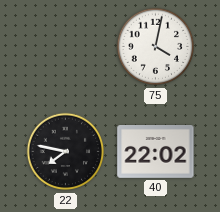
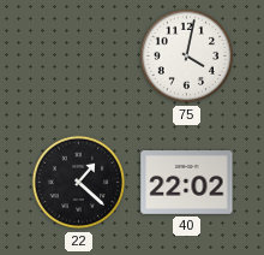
22: 7:47 -> 1:22
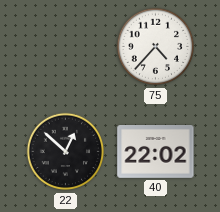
75: 4:02 -> 4:37
22: 1:22 -> 12:52
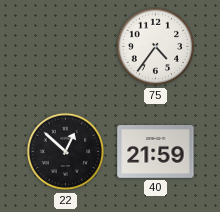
75: 4:37 -> 4:36
40: 22:02 -> 21:59
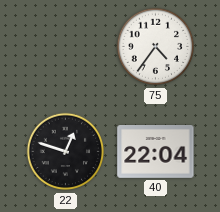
22: 12:52 -> 12:48
40: 21:59 -> 22:04
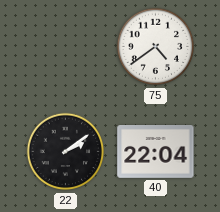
75: 4:36 -> 4:39
22: 12:48 -> 2:09
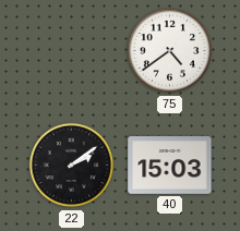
40: 22:04 -> 15:03
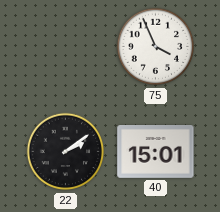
75: 4:39 -> 3:56
40: 15:03 -> 15:01
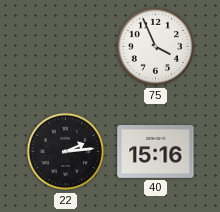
22: 2:09 -> 2:14
40: 15:01 -> 15:16
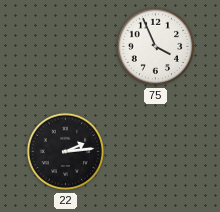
40: 15:16 -> none
